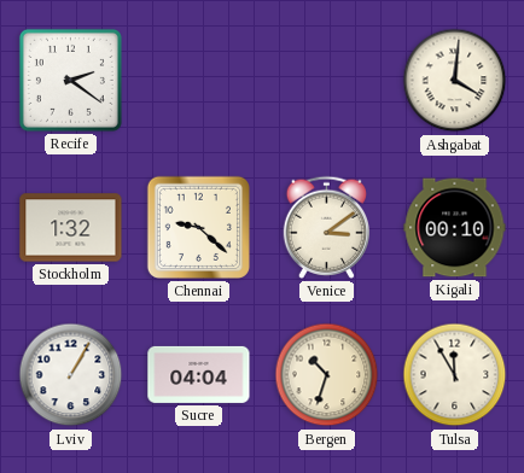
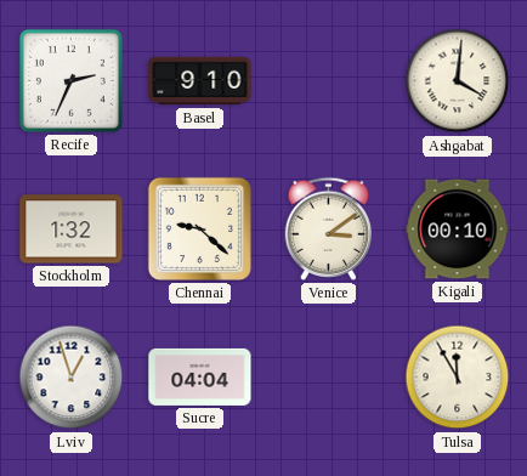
Recife: 2:21 -> 2:34
Basel: none -> 9:10
Lviv: 1:05 -> 12:57
Bergen: 10:33 -> none
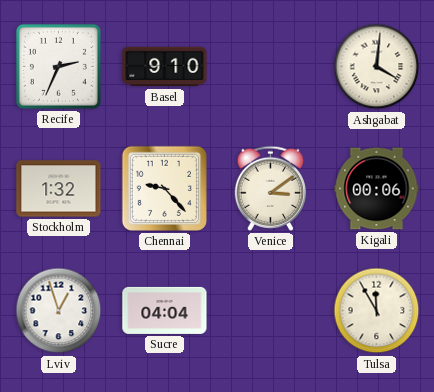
Chennai: 9:22 -> 9:23
Kigali: 00:10 -> 00:06
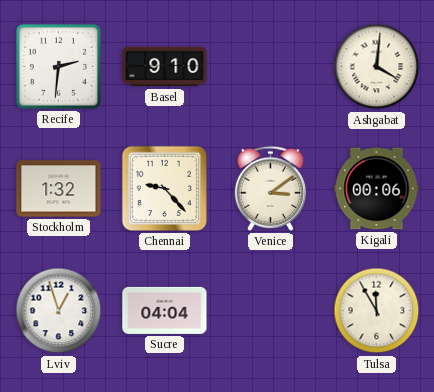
Recife: 2:34 -> 2:31
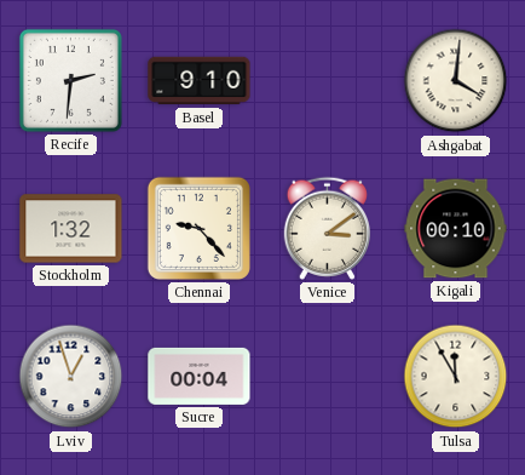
Kigali: 00:06 -> 00:10
Sucre: 04:04 -> 00:04
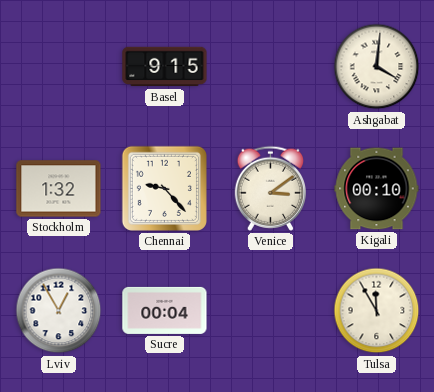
Recife: 2:31 -> none
Basel: 9:10 -> 9:15
Lviv: 12:57 -> 12:55
